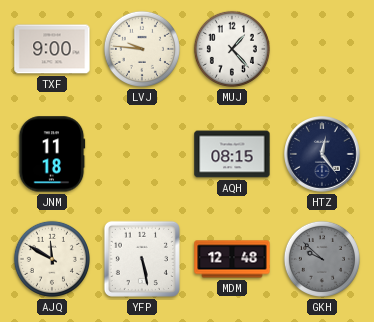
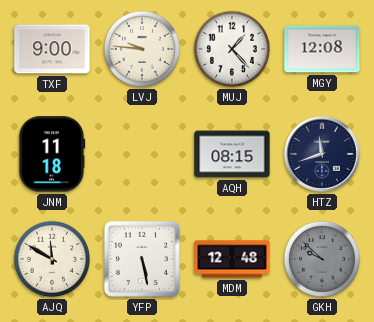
MGY: none -> 12:08
HTZ: 12:24 -> 11:42
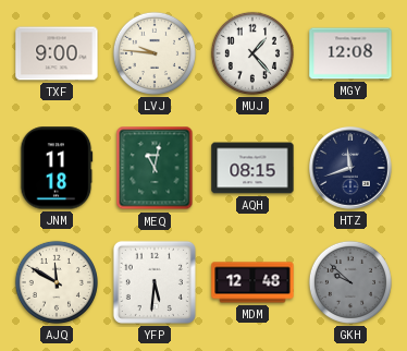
MEQ: none -> 11:02
YFP: 5:28 -> 5:31
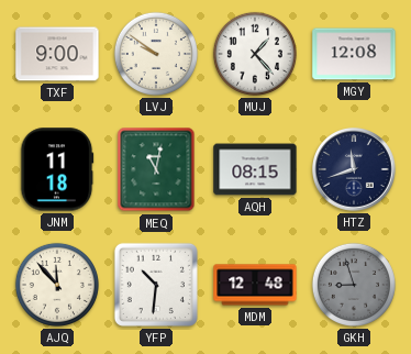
LVJ: 9:46 -> 9:51
AJQ: 11:50 -> 11:53
YFP: 5:31 -> 10:31
GKH: 9:52 -> 8:57
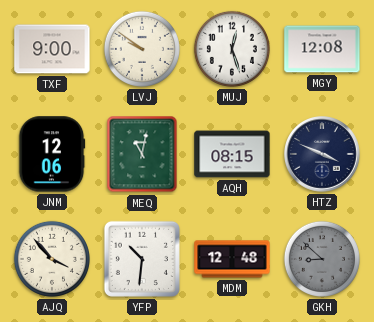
MUJ: 1:23 -> 12:27
JNM: 11:18 -> 12:06
HTZ: 11:42 -> 3:49
AJQ: 11:53 -> 3:53
GKH: 8:57 -> 8:52
